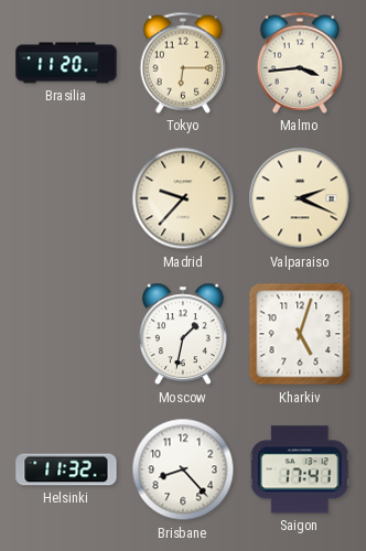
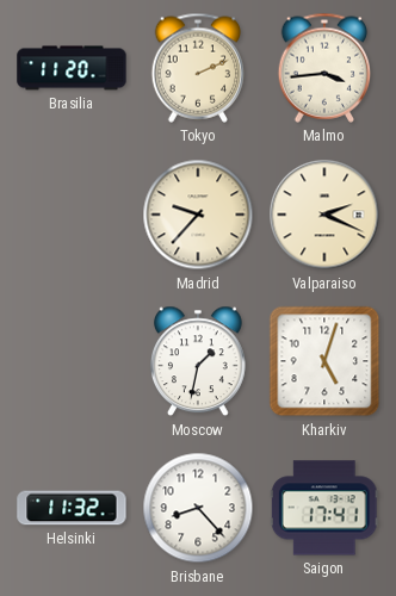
Tokyo: 6:15 -> 2:11
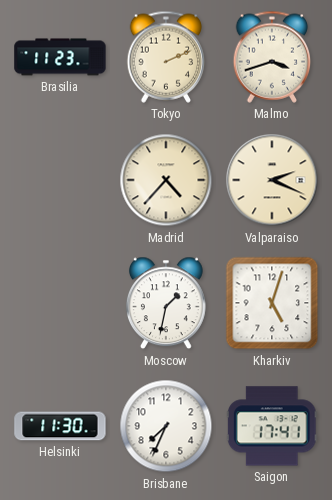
Brasilia: 11:20 -> 11:23
Malmo: 3:44 -> 3:42
Madrid: 9:37 -> 4:37
Helsinki: 11:32 -> 11:30
Brisbane: 8:23 -> 7:34
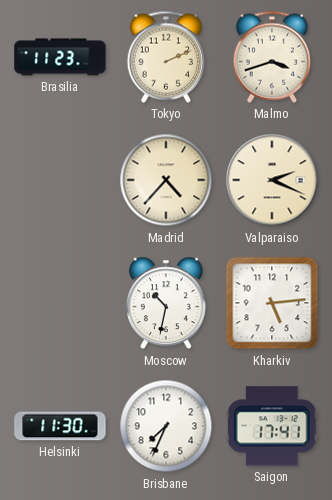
Moscow: 1:32 -> 10:32
Kharkiv: 5:03 -> 5:14
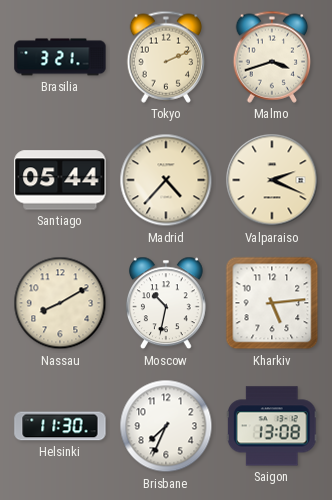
Brasilia: 11:23 -> 3:21
Santiago: none -> 05:44
Nassau: none -> 8:10
Saigon: 17:41 -> 13:08
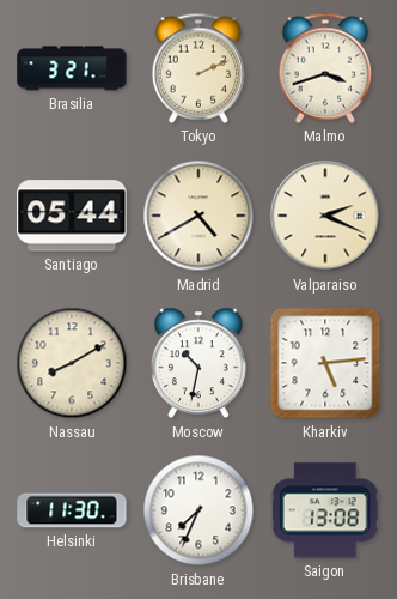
Madrid: 4:37 -> 4:40
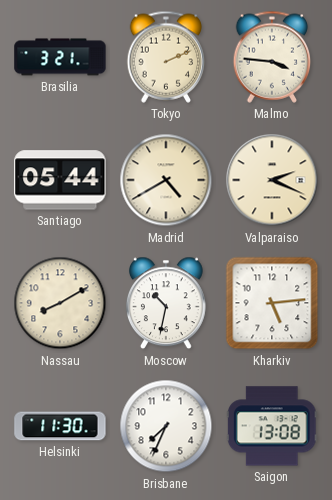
Malmo: 3:42 -> 3:46
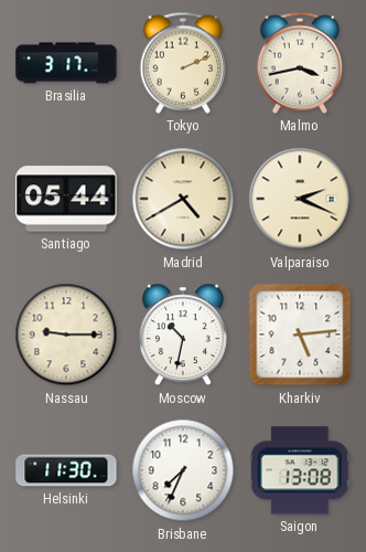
Brasilia: 3:21 -> 3:17
Malmo: 3:46 -> 3:43
Nassau: 8:10 -> 9:15
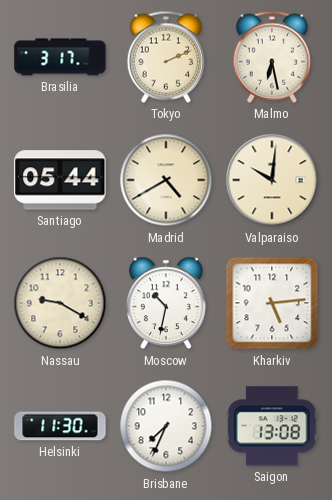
Malmo: 3:43 -> 6:28
Valparaiso: 2:19 -> 10:01
Nassau: 9:15 -> 9:20
